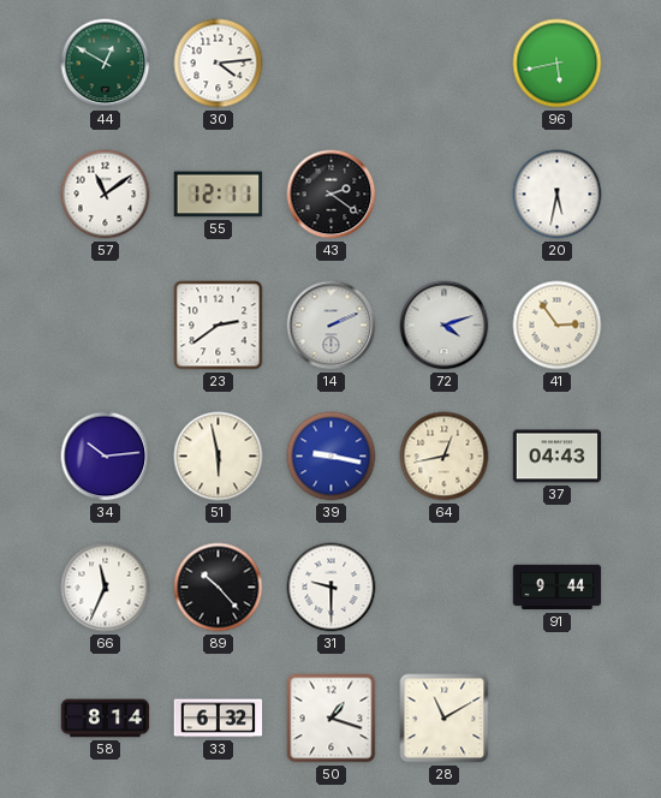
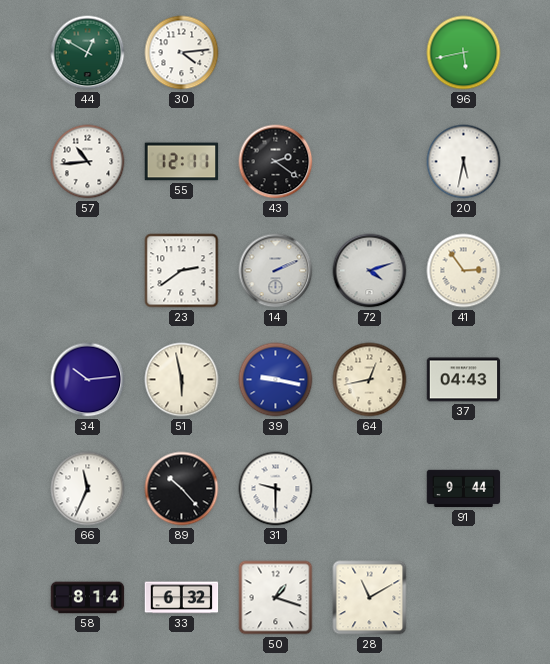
57: 11:09 -> 10:44
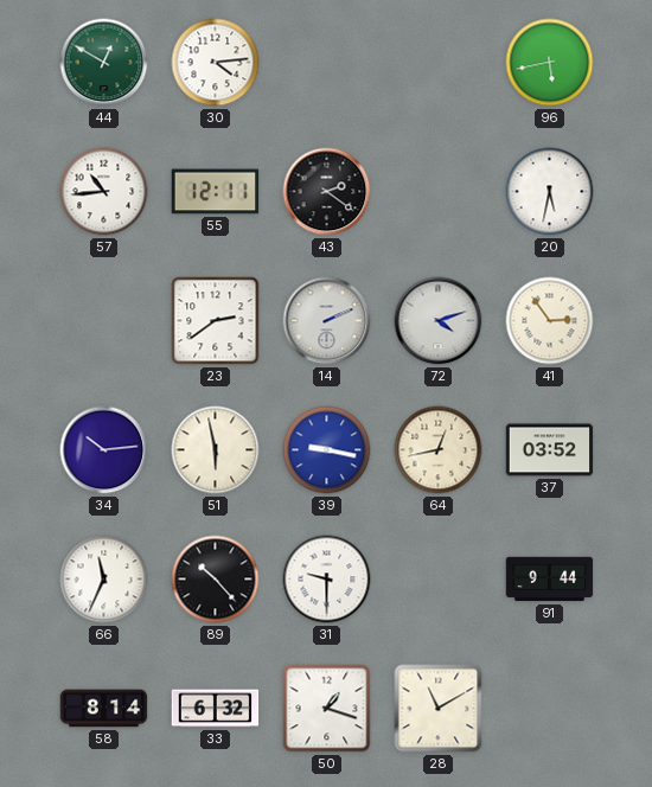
37: 04:43 -> 03:52
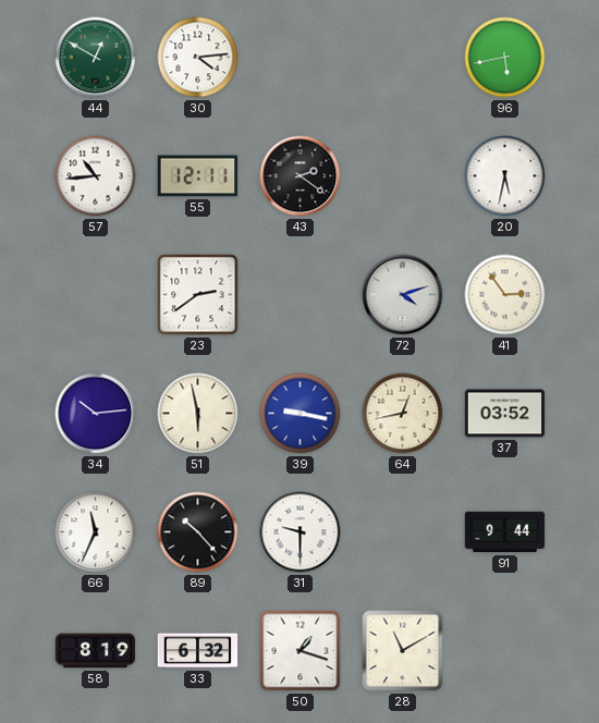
14: 2:11 -> none
58: 8:14 -> 8:19
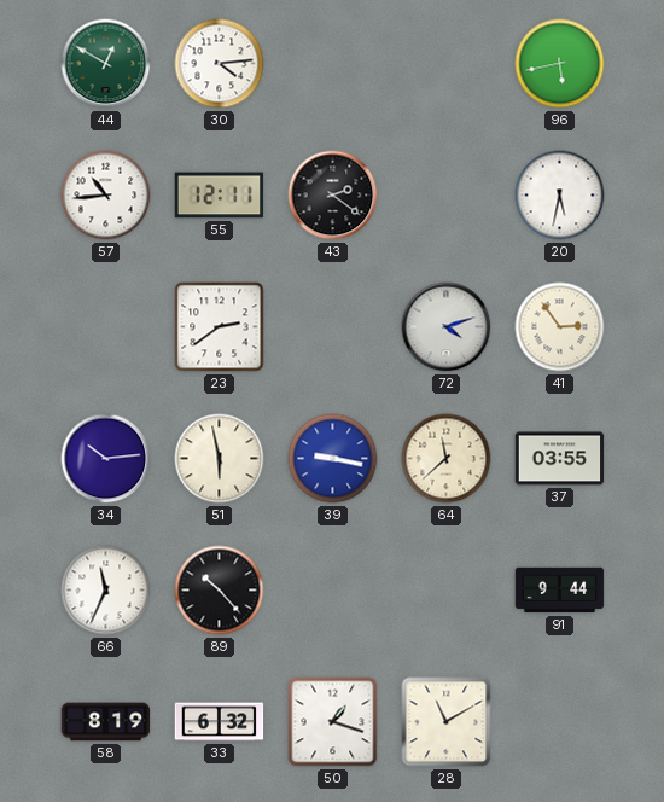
64: 12:43 -> 11:38
37: 03:52 -> 03:55
31: 9:30 -> none
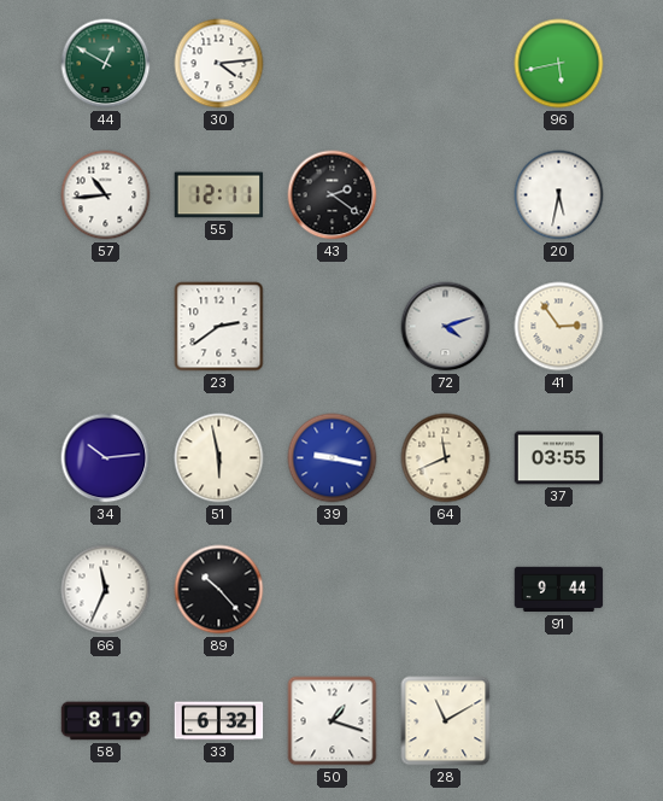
64: 11:38 -> 11:41
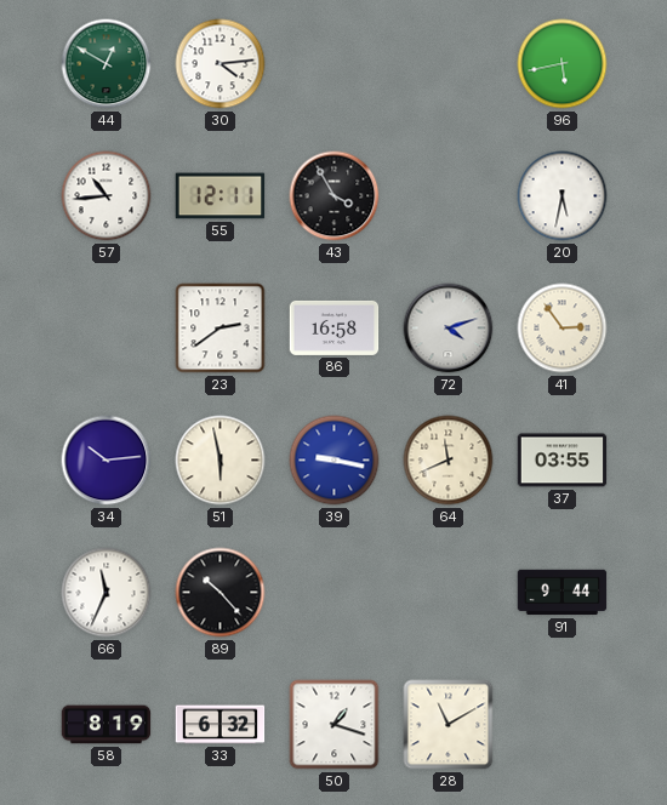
43: 2:21 -> 3:55
86: none -> 16:58
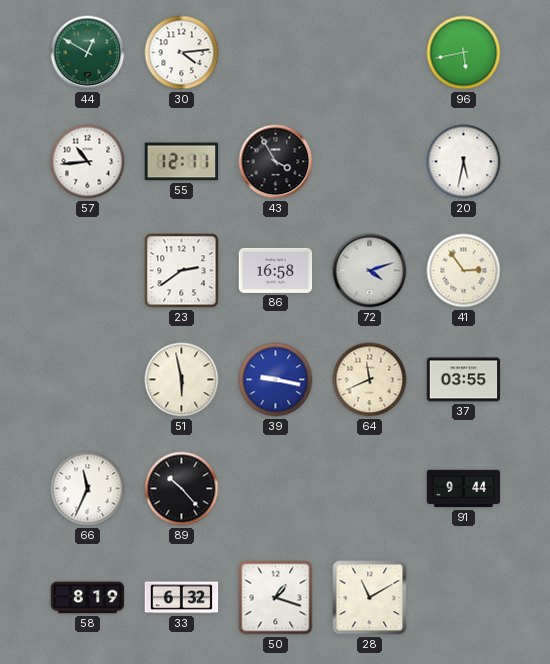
34: 10:14 -> none
